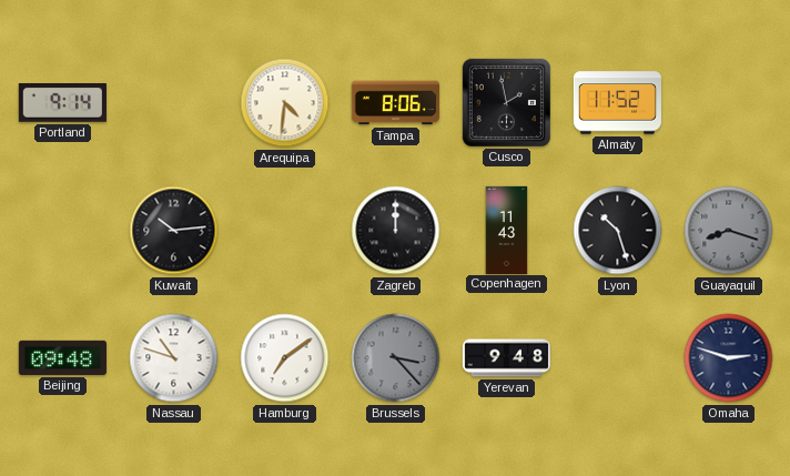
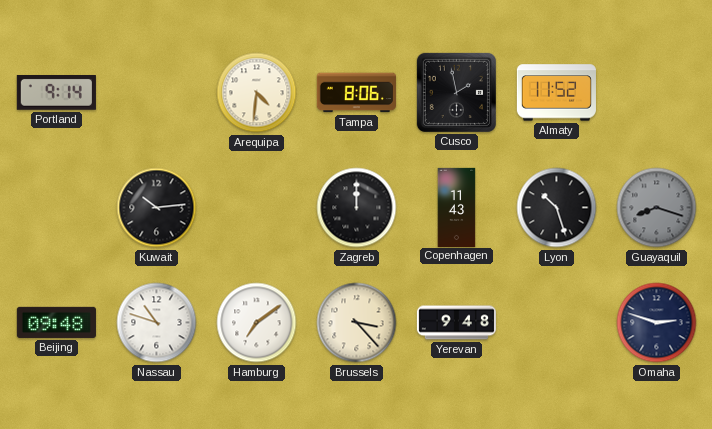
Brussels dial: grey -> cream
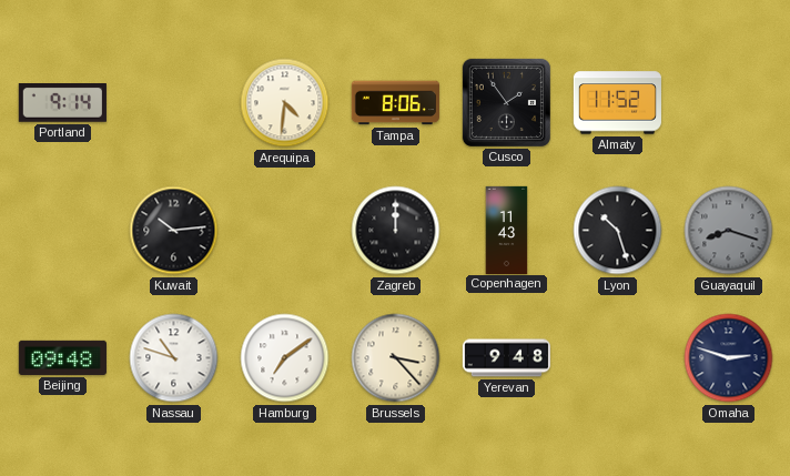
Cusco: 1:58 -> 1:54
